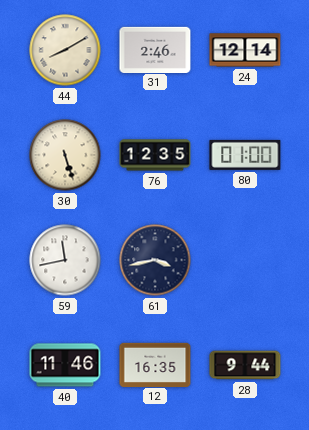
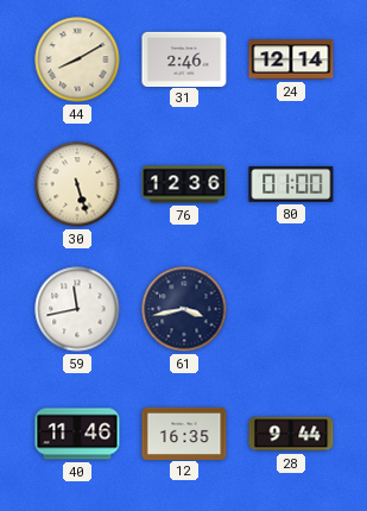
76: 12:35 -> 12:36
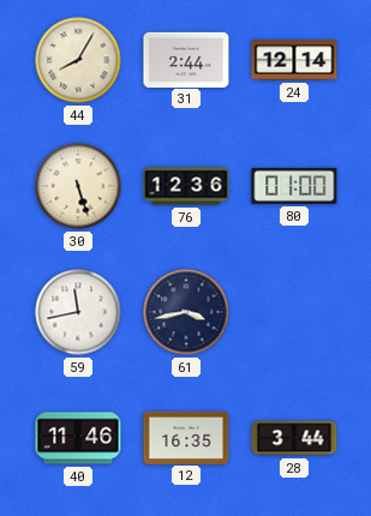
44: 8:10 -> 8:05
31: 2:46 -> 2:44
28: 9:44 -> 3:44
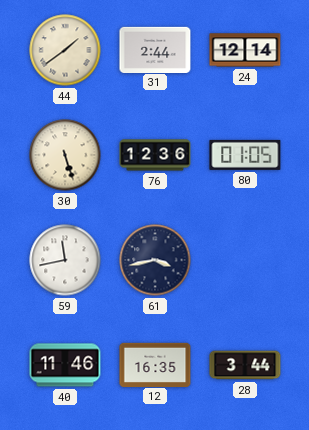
44: 8:05 -> 1:39
80: 01:00 -> 01:05
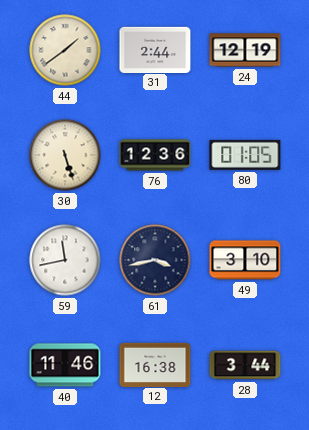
24: 12:14 -> 12:19
49: none -> 3:10
12: 16:35 -> 16:38
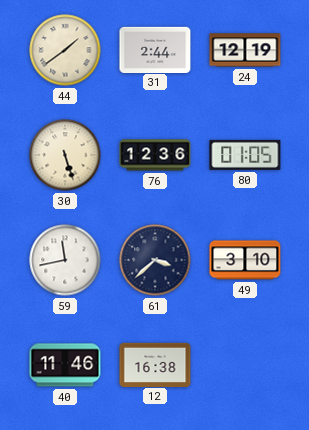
61: 3:43 -> 3:38
28: 3:44 -> none
